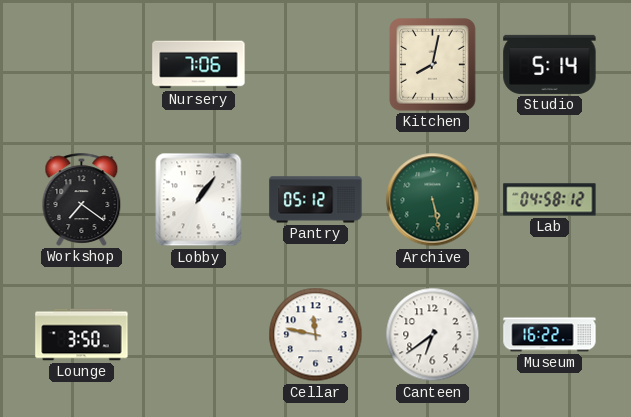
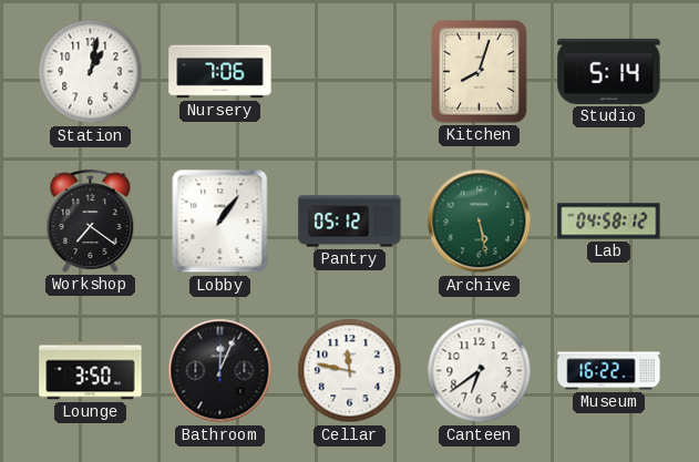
Station: none -> 1:02
Kitchen: 8:02 -> 8:03
Bathroom: none -> 12:04
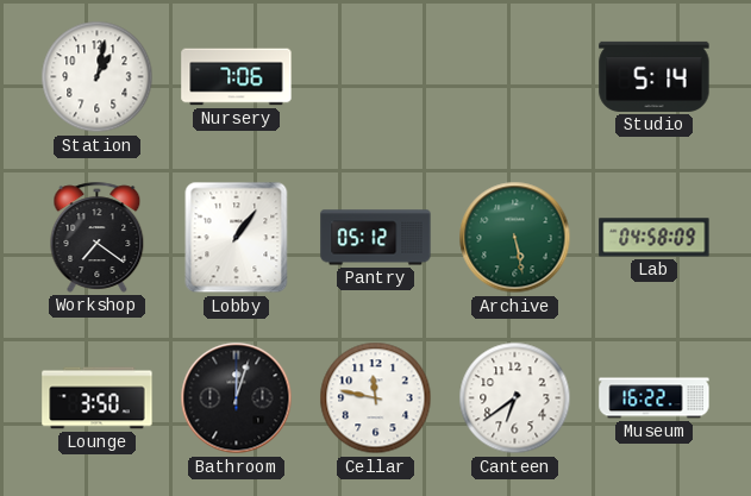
Kitchen: 8:03 -> none
Lab: 04:58:12 -> 04:58:09
Bathroom: 12:04 -> 12:03
